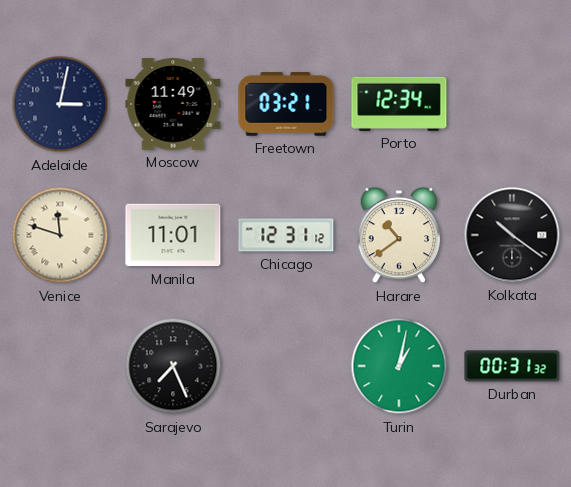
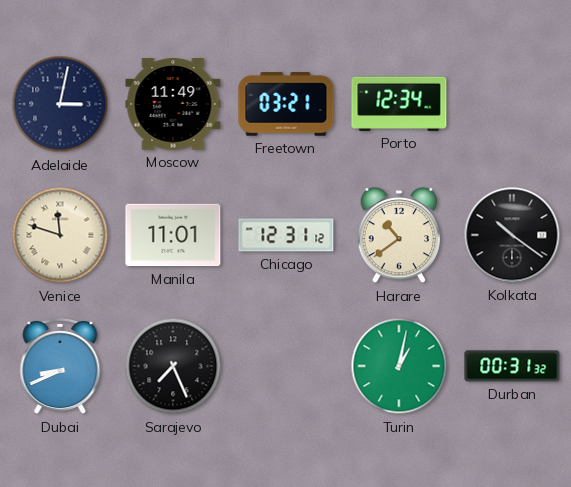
Dubai: none -> 8:41
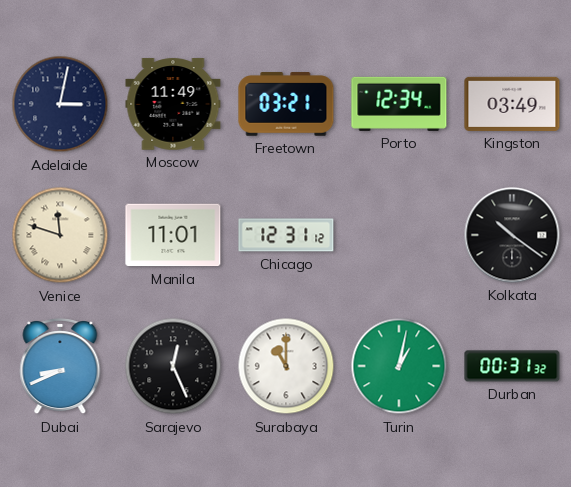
Kingston: none -> 03:49
Harare: 10:39 -> none
Sarajevo: 7:26 -> 12:26
Surabaya: none -> 11:00
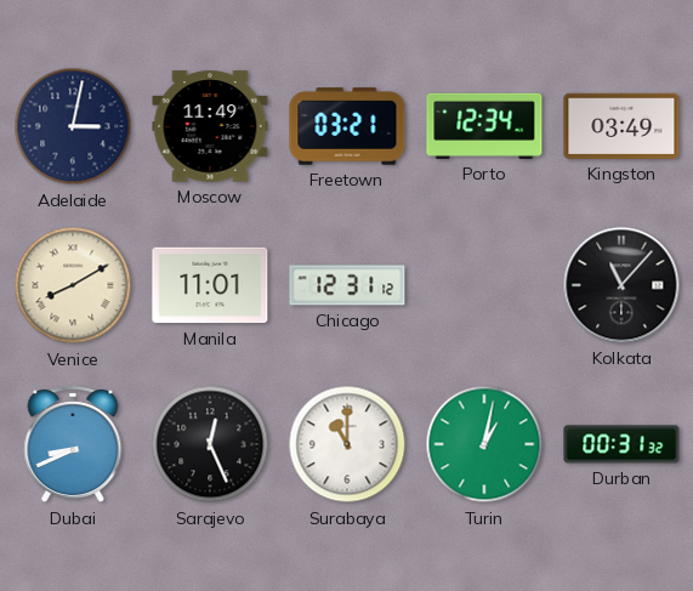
Venice: 11:48 -> 8:10
Kolkata: 10:21 -> 11:07
